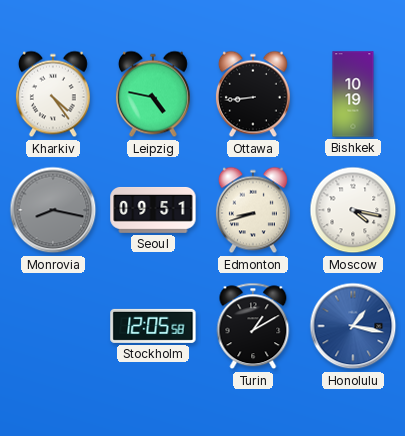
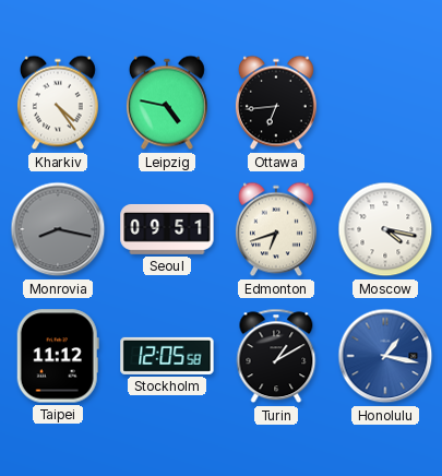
Ottawa: 8:44 -> 6:44
Bishkek: 10:19 -> none
Edmonton: 8:42 -> 6:42
Taipei: none -> 11:12
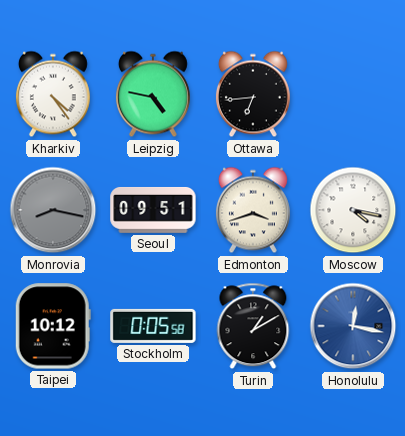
Edmonton: 6:42 -> 3:42
Taipei: 11:12 -> 10:12
Stockholm: 12:05 -> 0:05
Honolulu: 1:17 -> 12:17
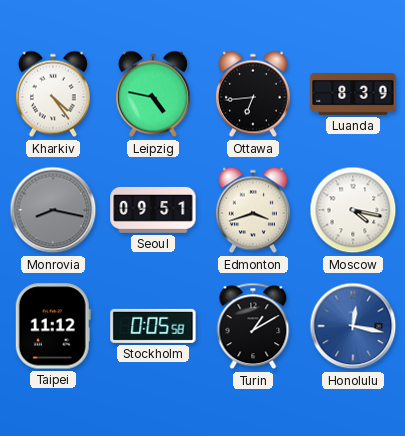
Luanda: none -> 8:39
Taipei: 10:12 -> 11:12
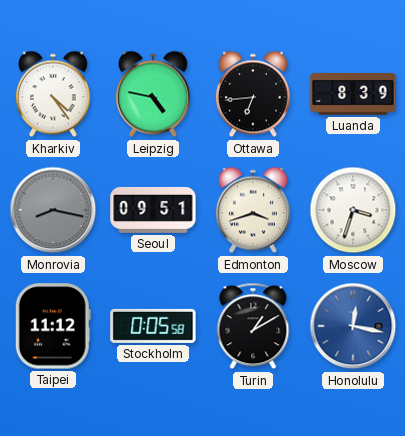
Moscow: 4:17 -> 3:33
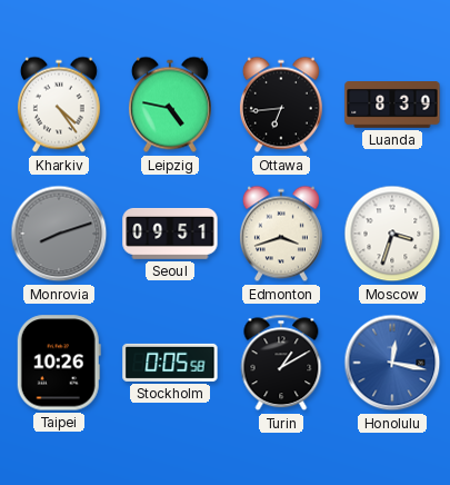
Monrovia: 8:17 -> 8:12
Taipei: 11:12 -> 10:26
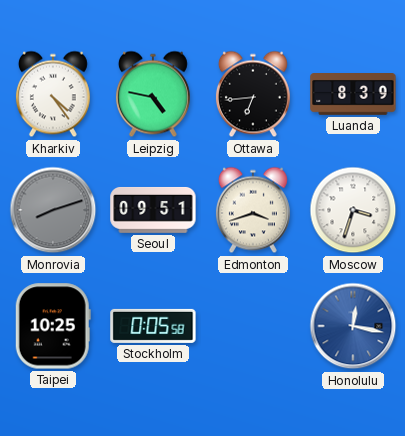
Taipei: 10:26 -> 10:25
Turin: 1:10 -> none
